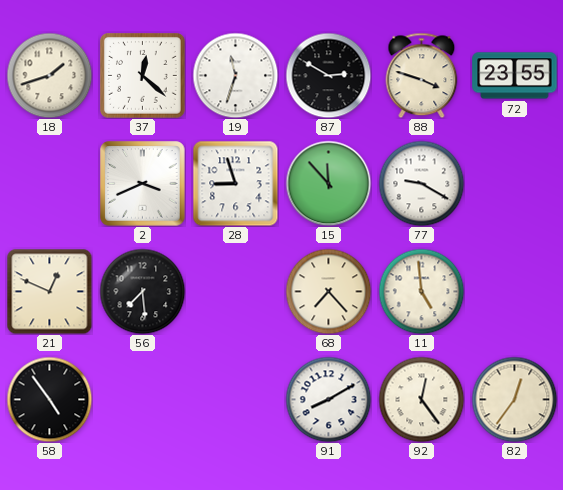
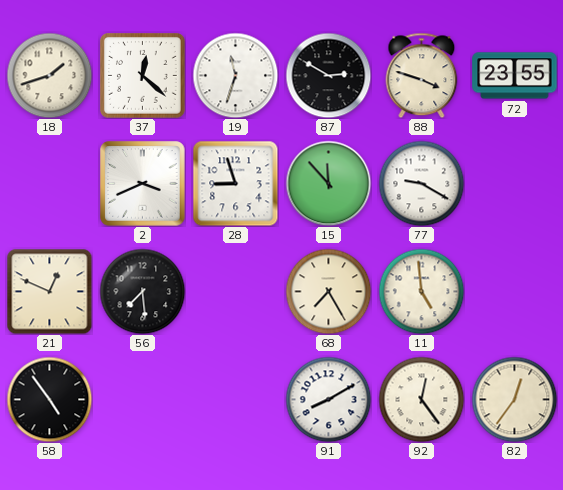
68: 7:23 -> 7:25
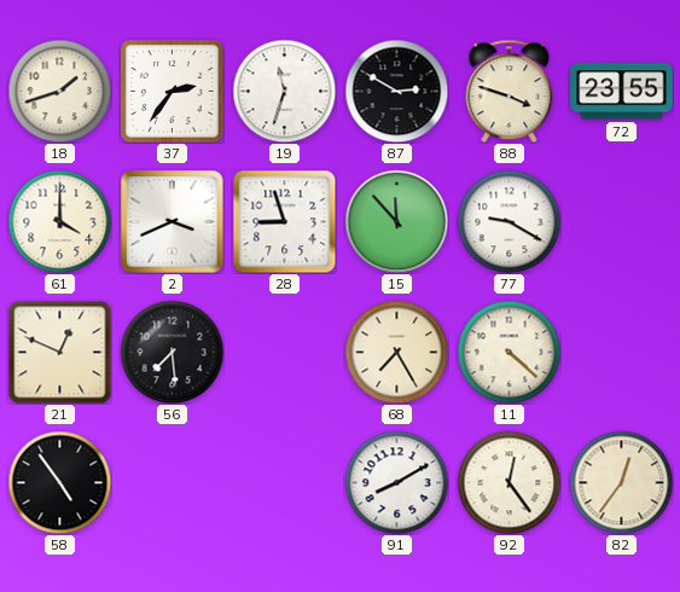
37: 12:22 -> 2:36
61: none -> 4:00
11: 4:59 -> 4:22
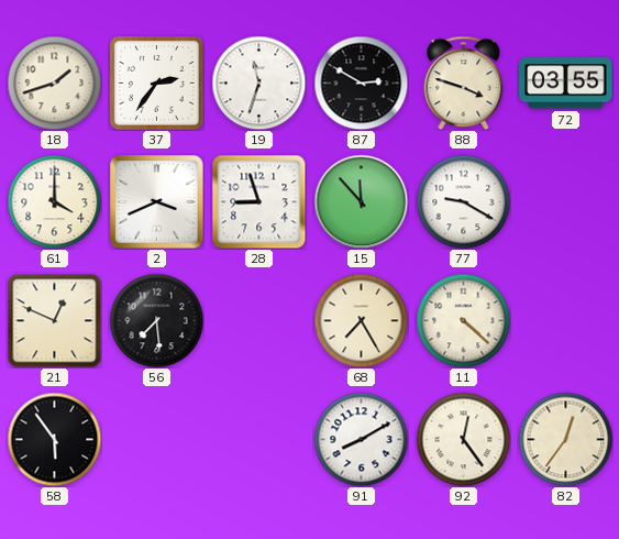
72: 23:55 -> 03:55
58: 4:54 -> 5:54
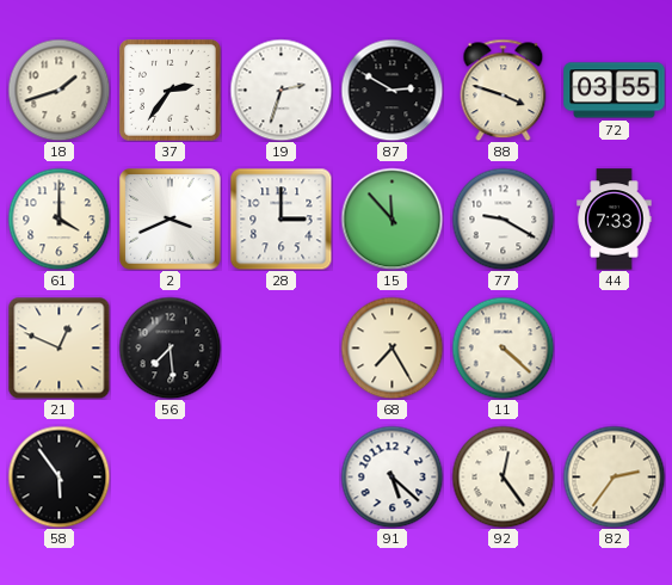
19: 11:33 -> 2:33
28: 8:57 -> 3:00
44: none -> 7:33
91: 8:10 -> 5:22
82: 12:36 -> 2:36
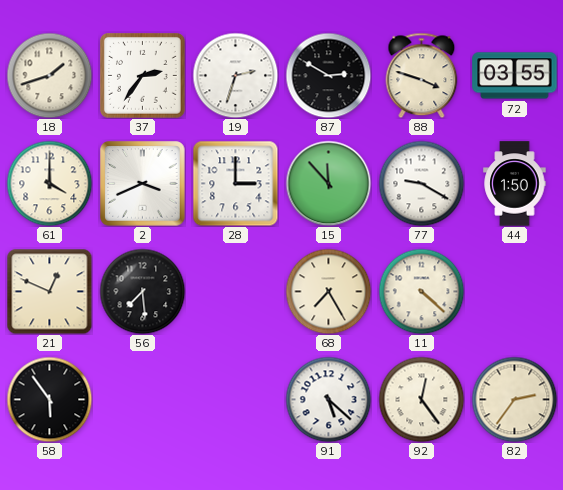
44: 7:33 -> 1:50
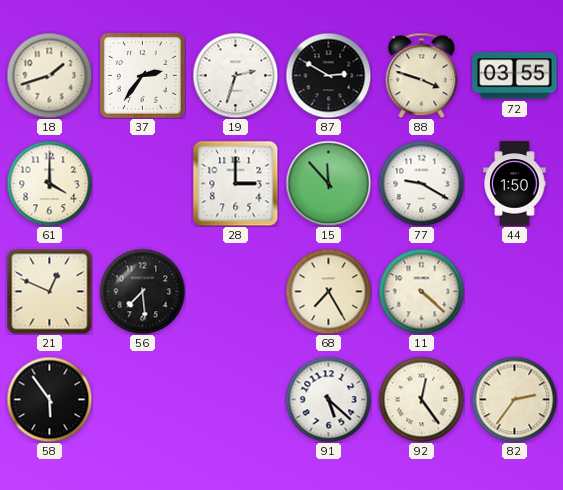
2: 3:41 -> none
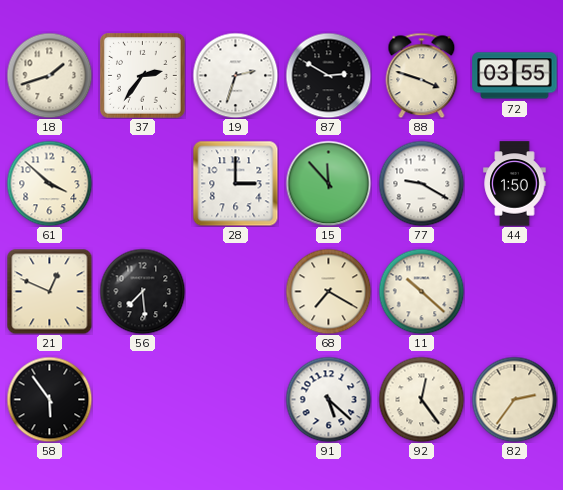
61: 4:00 -> 3:52
68: 7:25 -> 7:20
11: 4:22 -> 10:22
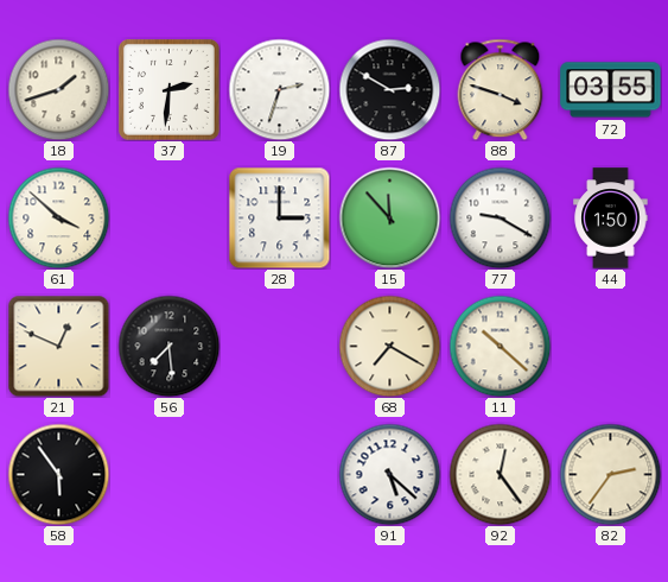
37: 2:36 -> 2:31
